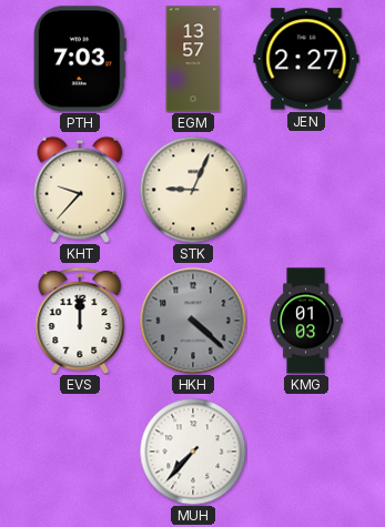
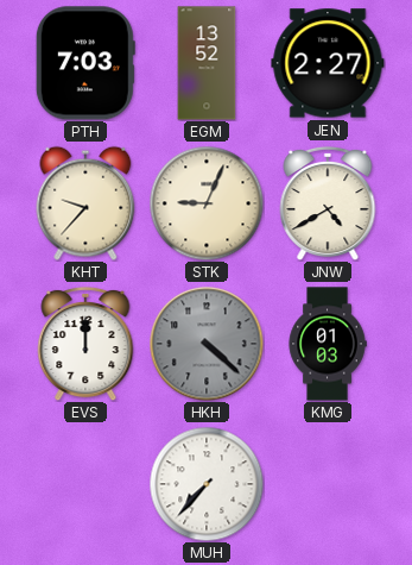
EGM: 13:57 -> 13:52
JNW: none -> 4:40
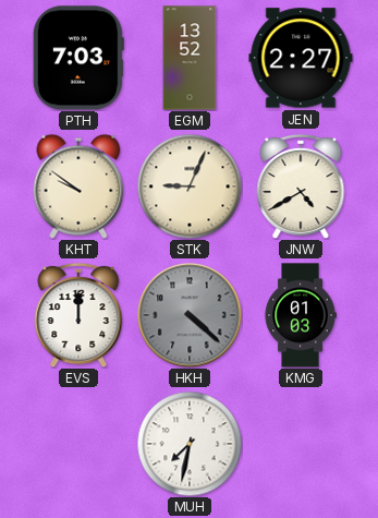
KHT: 9:37 -> 9:51
MUH: 7:37 -> 7:32
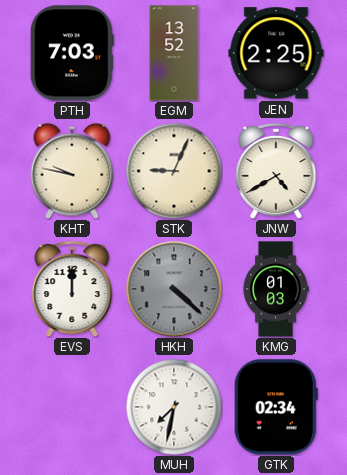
JEN: 2:27 -> 2:25
KHT: 9:51 -> 9:47
GTK: none -> 02:34
